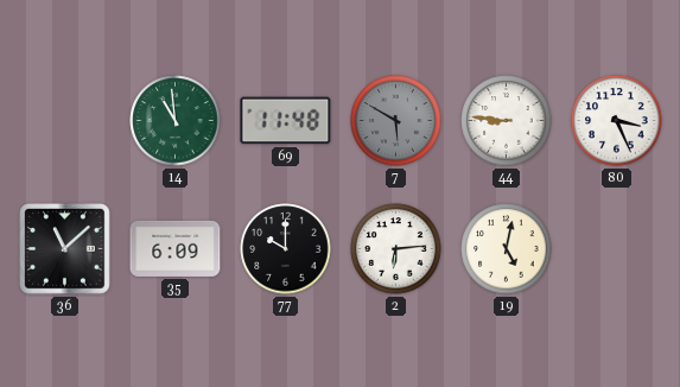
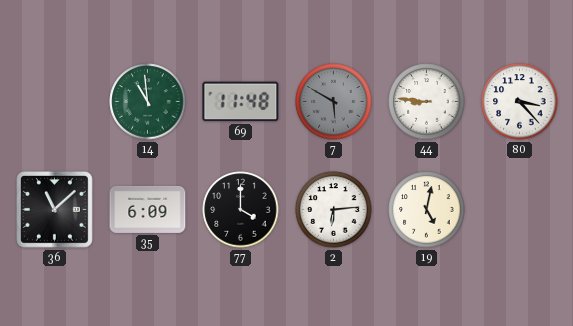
80: 3:26 -> 3:23
77: 10:00 -> 4:00
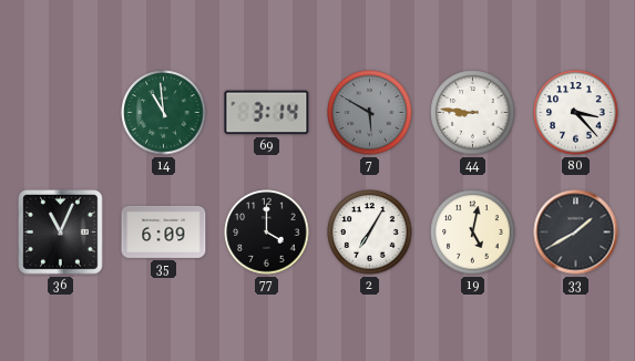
69: 11:48 -> 3:14
36: 11:08 -> 11:04
2: 6:14 -> 7:05
33: none -> 1:40
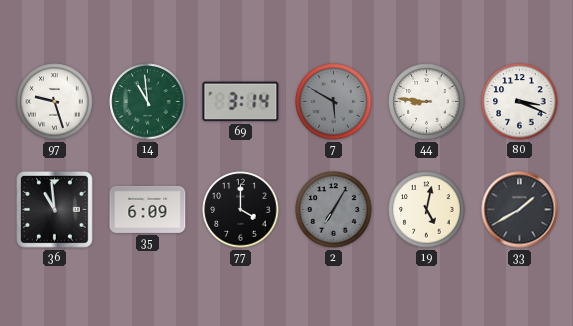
97: none -> 9:27
80: 3:23 -> 3:19
36: 11:04 -> 10:59
2 dial: white -> grey
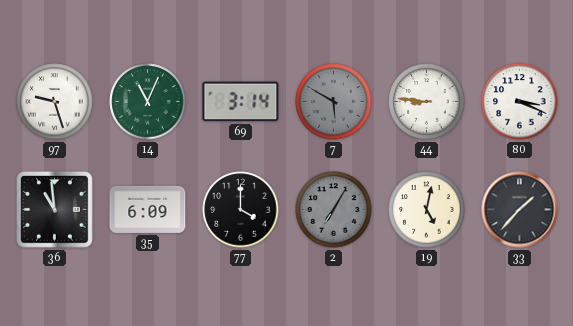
14: 10:59 -> 11:04
33: 1:40 -> 1:37
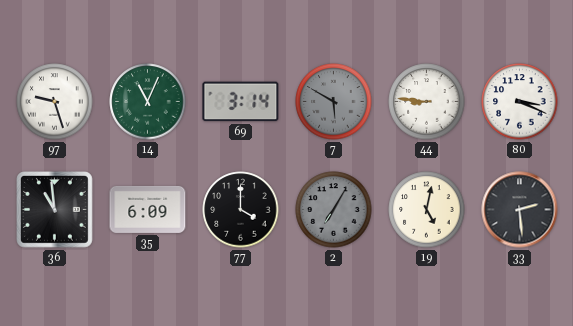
33: 1:37 -> 2:29
